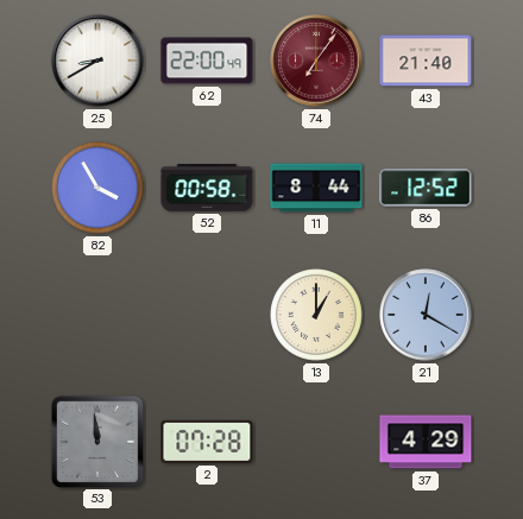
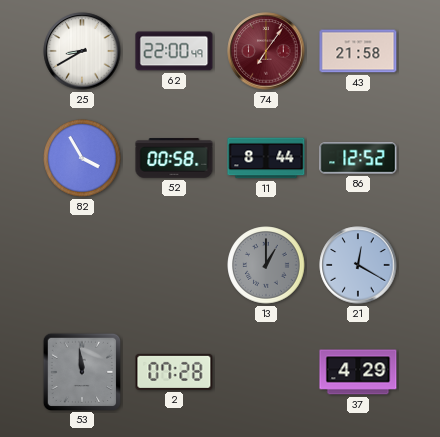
43: 21:40 -> 21:58
13 dial: cream -> grey
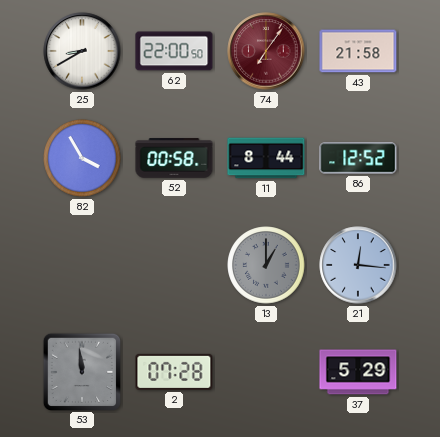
62: 22:00:49 -> 22:00:50
21: 12:20 -> 12:16
37: 4:29 -> 5:29
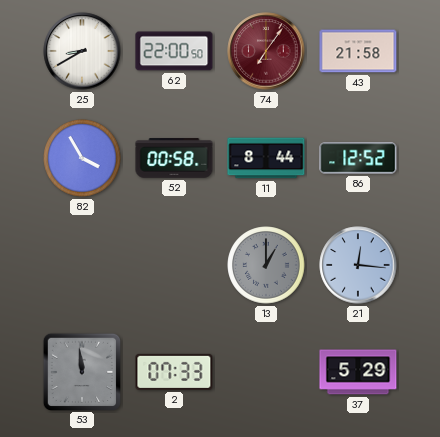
2: 07:28 -> 07:33
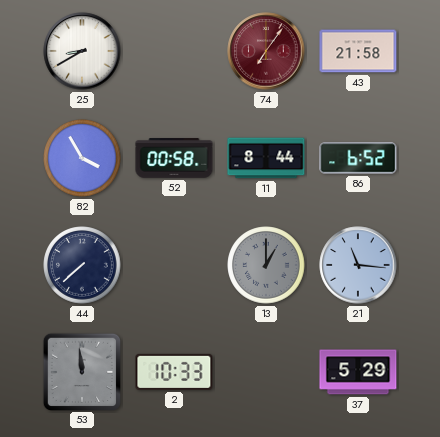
62: 22:00 -> none
86: 12:52 -> 6:52
44: none -> 7:38
21: 12:16 -> 11:16
2: 07:33 -> 10:33
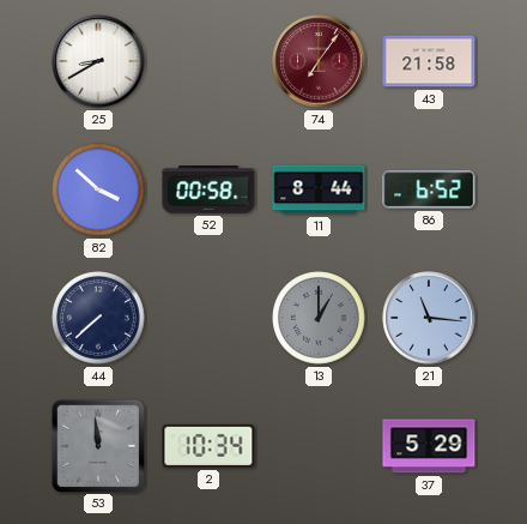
82: 3:55 -> 3:52
2: 10:33 -> 10:34
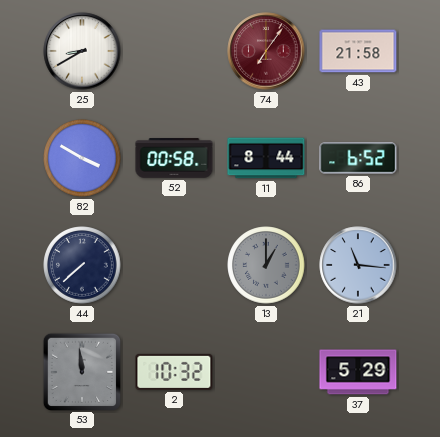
82: 3:52 -> 3:50
2: 10:34 -> 10:32
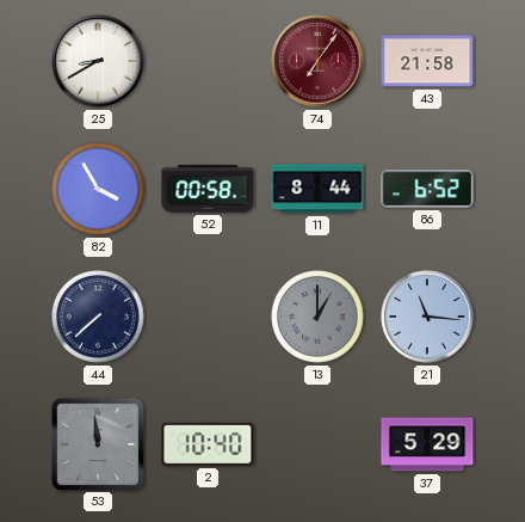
82: 3:50 -> 3:55
2: 10:32 -> 10:40
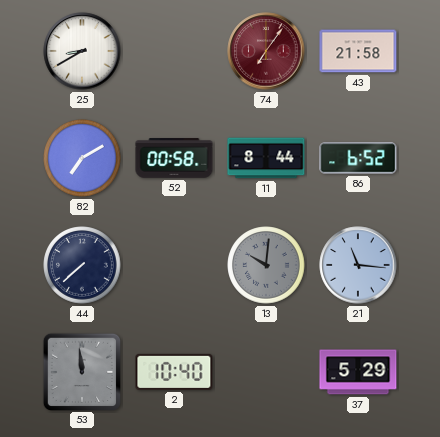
82: 3:55 -> 7:10
13: 1:00 -> 10:01
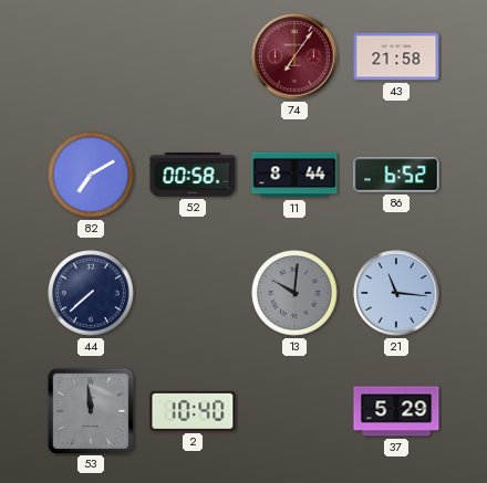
25: 8:40 -> none
